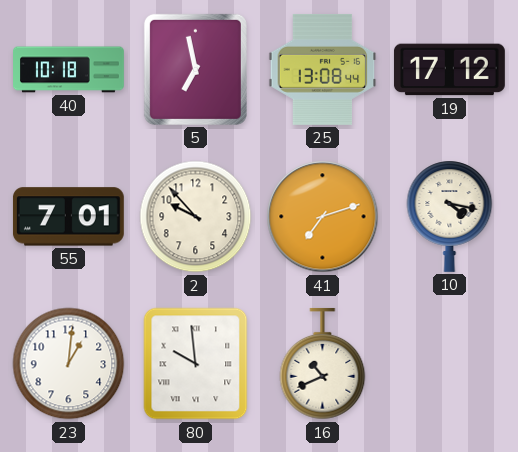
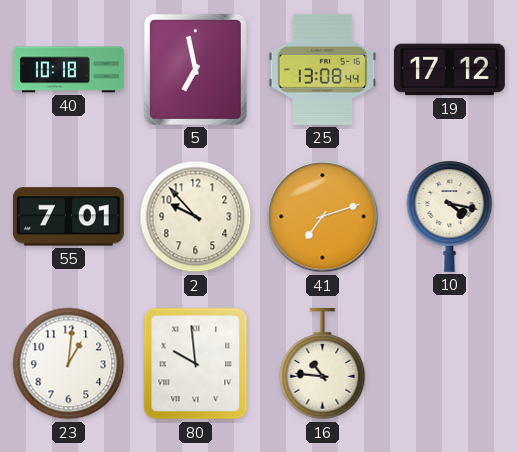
16: 10:41 -> 10:46
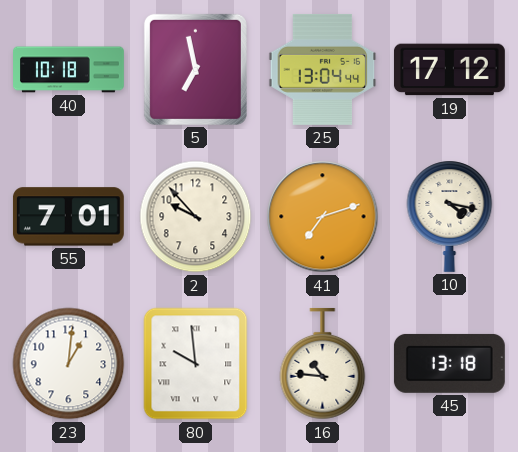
25: 13:08 -> 13:04
45: none -> 13:18
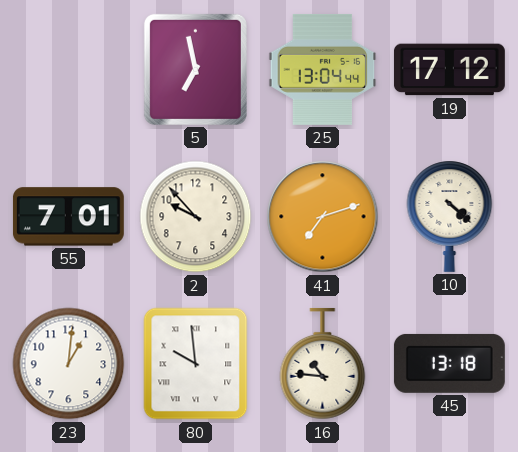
40: 10:18 -> none
10: 4:17 -> 4:22
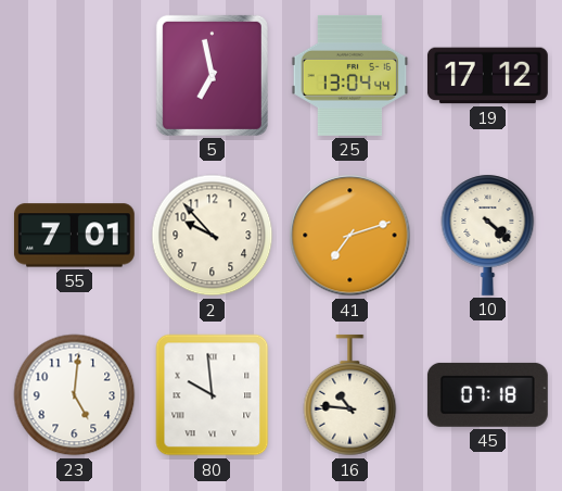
23: 1:01 -> 5:01
45: 13:18 -> 07:18
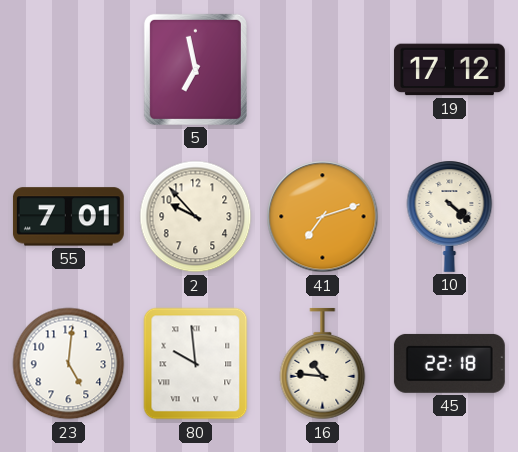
25: 13:04 -> none
45: 07:18 -> 22:18
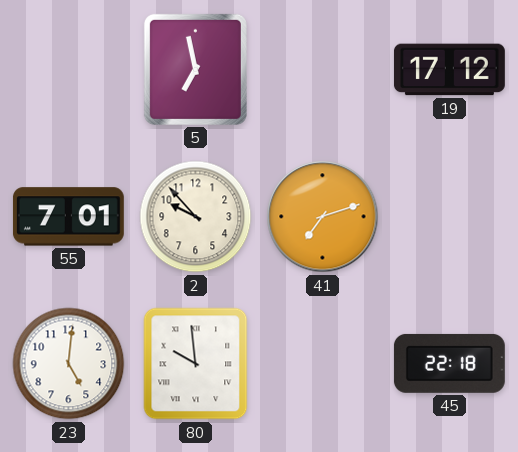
10: 4:22 -> none
16: 10:46 -> none
